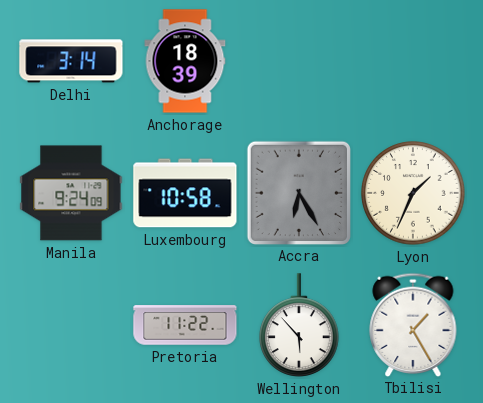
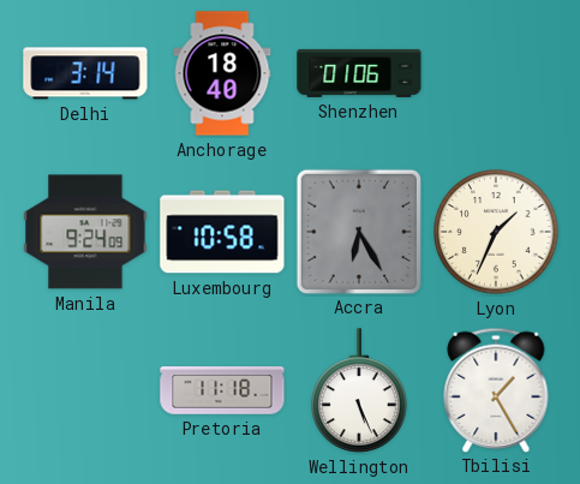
Anchorage: 18:39 -> 18:40
Shenzhen: none -> 01:06
Pretoria: 11:22 -> 11:18
Wellington: 5:53 -> 5:26
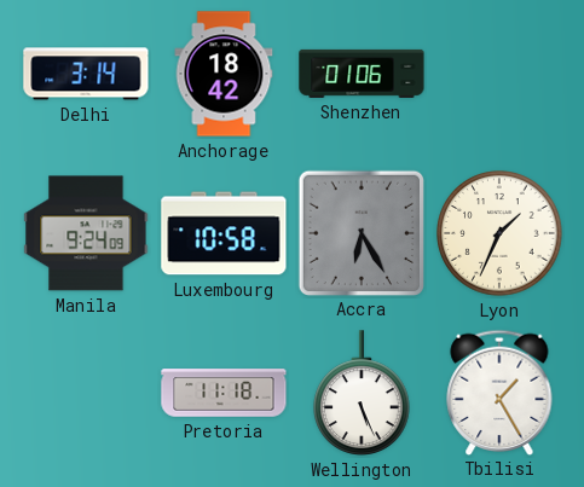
Anchorage: 18:40 -> 18:42
